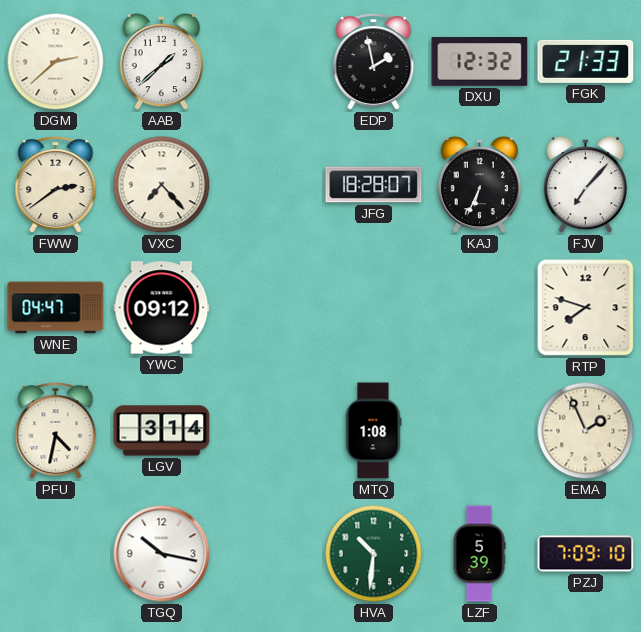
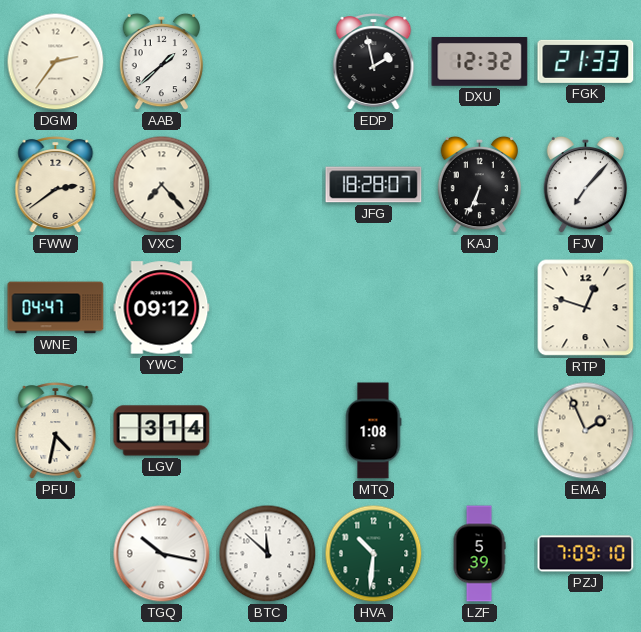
DGM: 2:38 -> 2:36
RTP: 7:48 -> 12:48
BTC: none -> 11:52
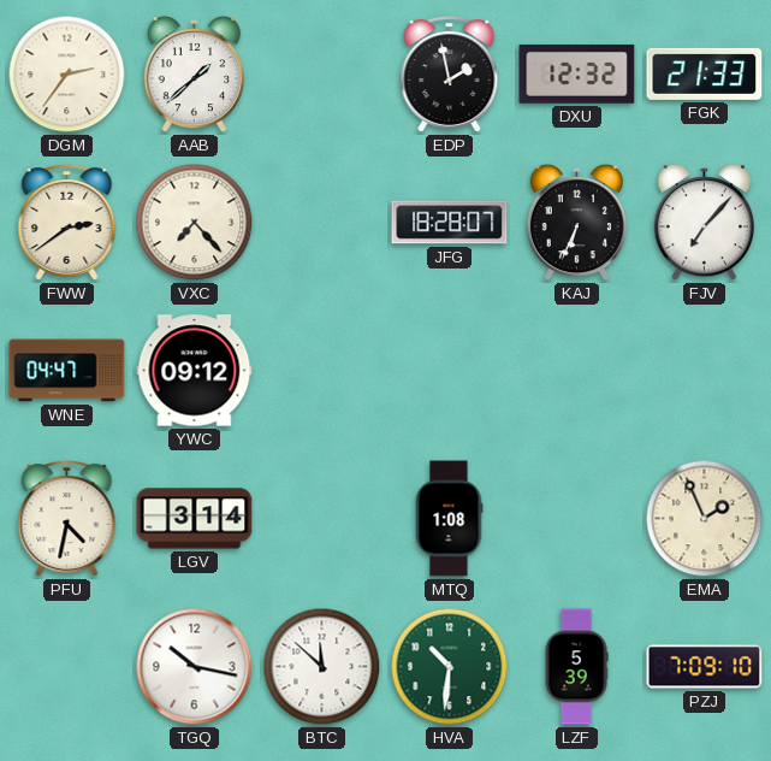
RTP: 12:48 -> none
